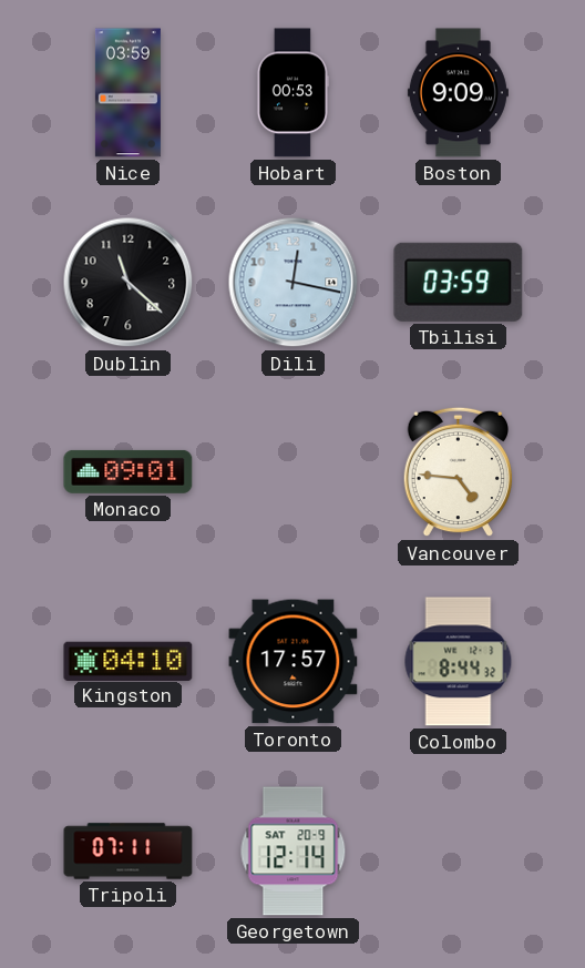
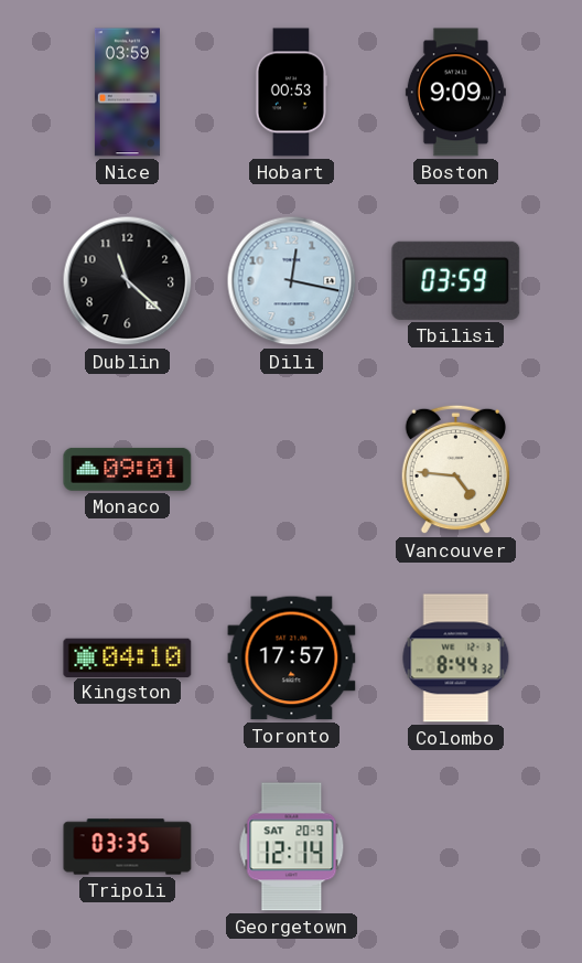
Tripoli: 07:11 -> 03:35
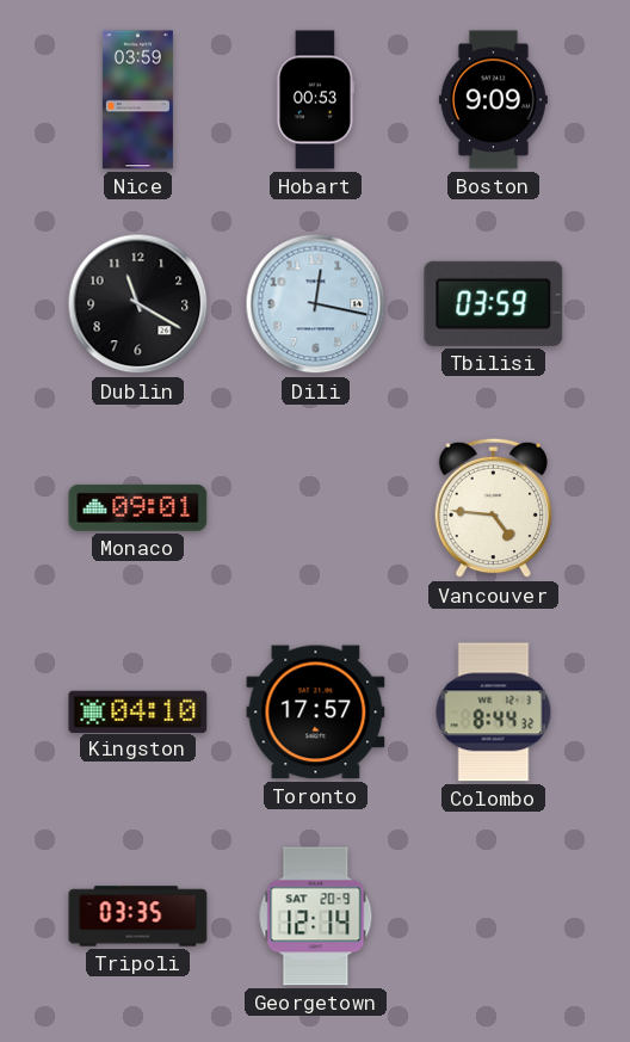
Dublin: 11:22 -> 11:20
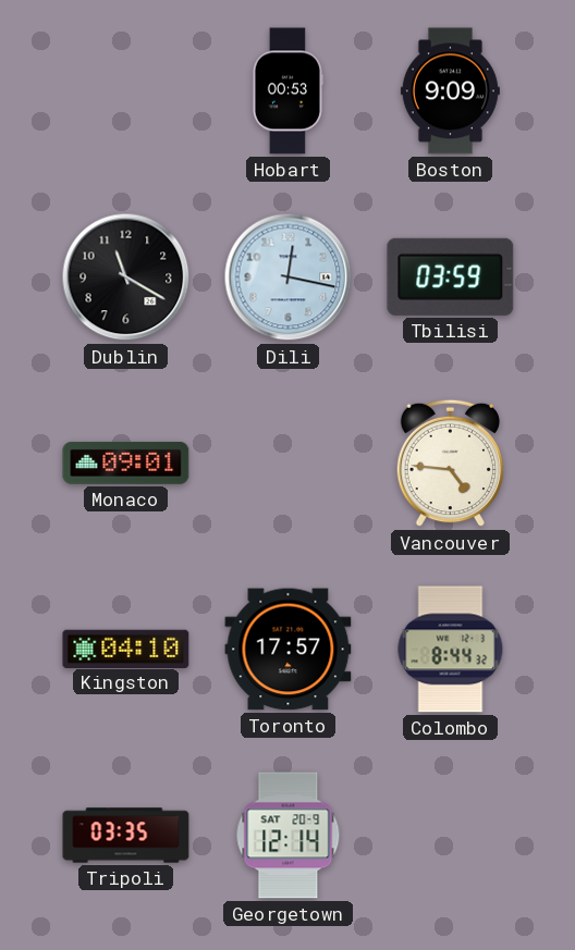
Nice: 03:59 -> none
